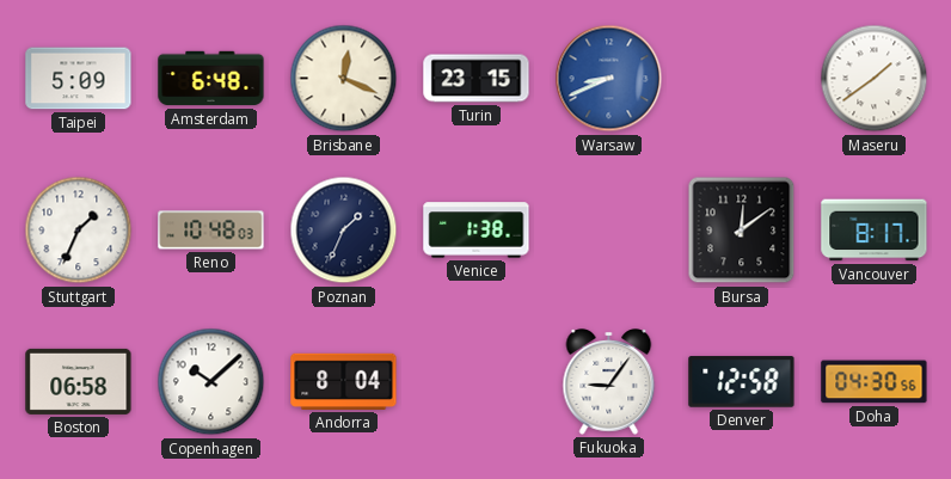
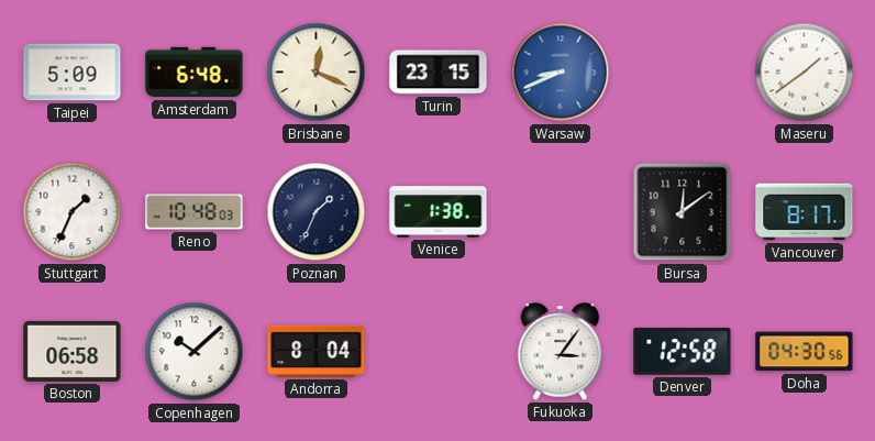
Fukuoka: 9:06 -> 3:06
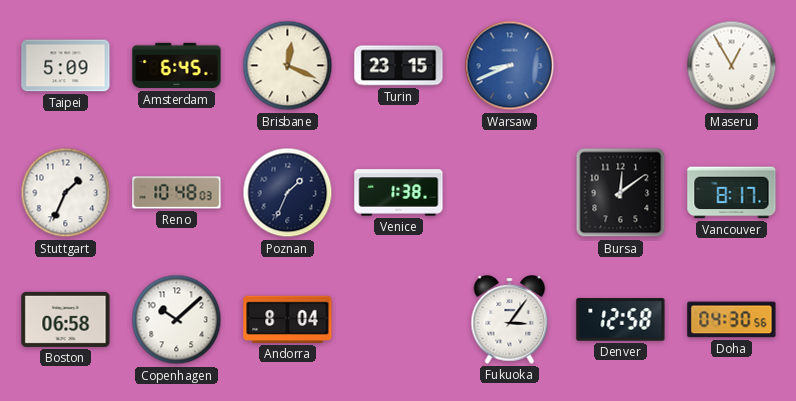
Amsterdam: 6:48 -> 6:45
Maseru: 1:39 -> 12:55
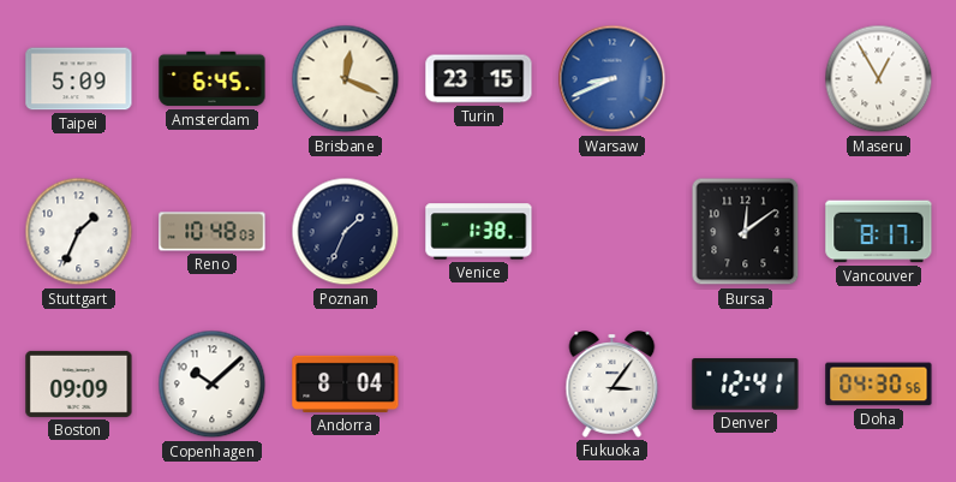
Boston: 06:58 -> 09:09
Denver: 12:58 -> 12:41
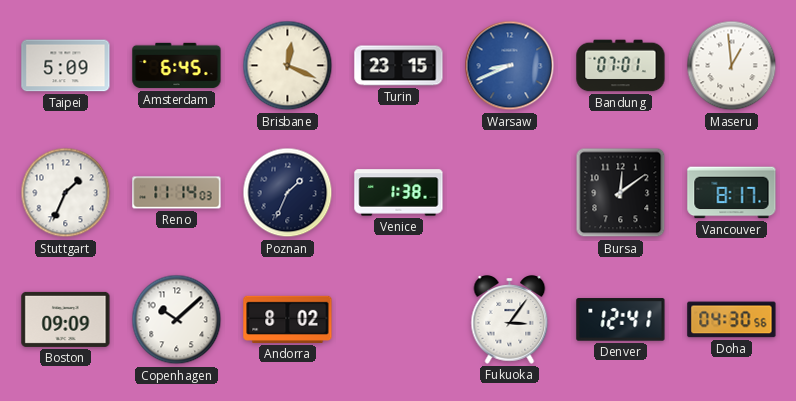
Bandung: none -> 07:01
Maseru: 12:55 -> 12:59
Reno: 10:48 -> 11:14
Andorra: 8:04 -> 8:02
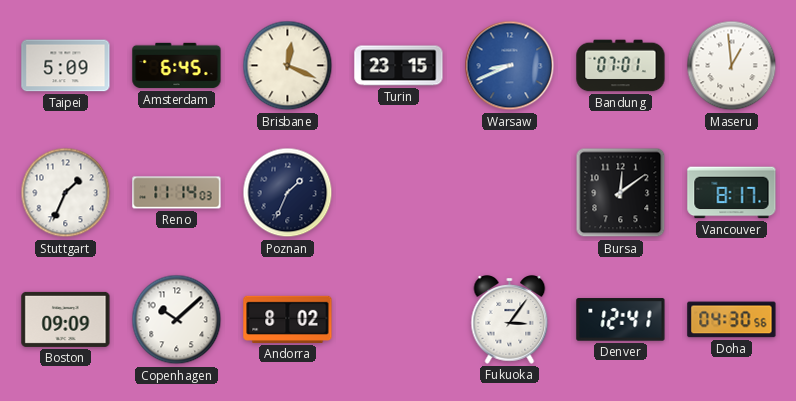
Venice: 1:38 -> none
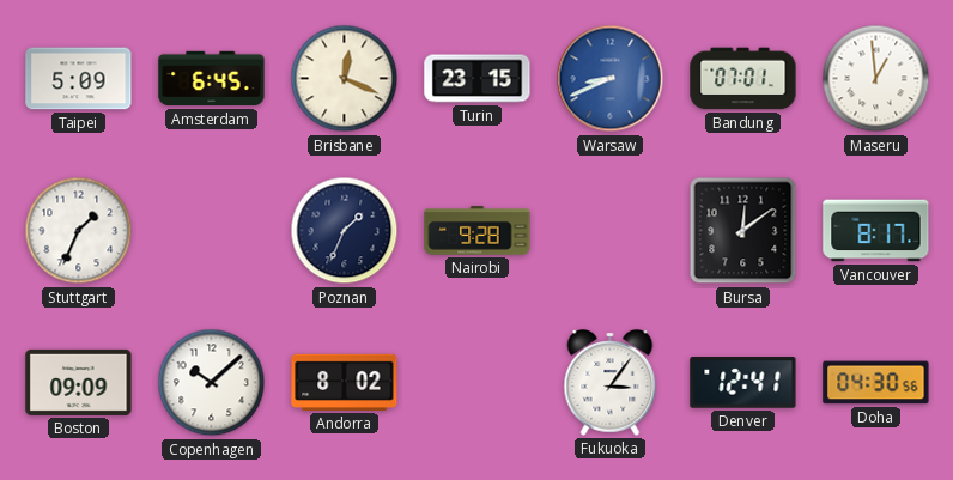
Reno: 11:14 -> none
Nairobi: none -> 9:28
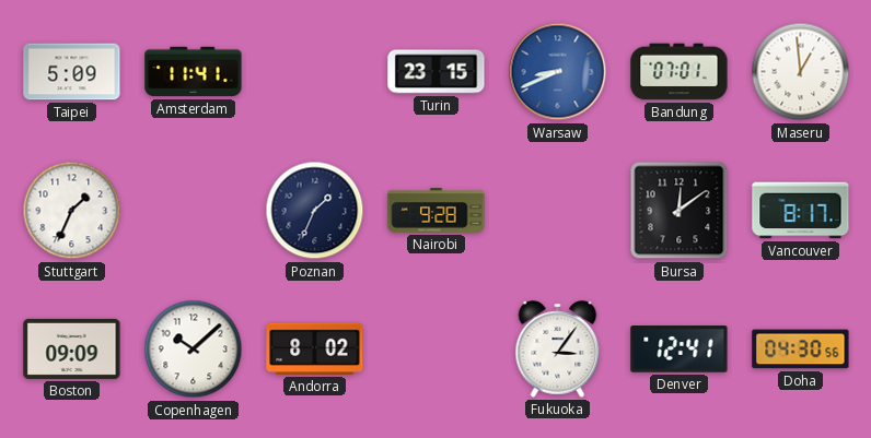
Amsterdam: 6:45 -> 11:41
Brisbane: 12:19 -> none
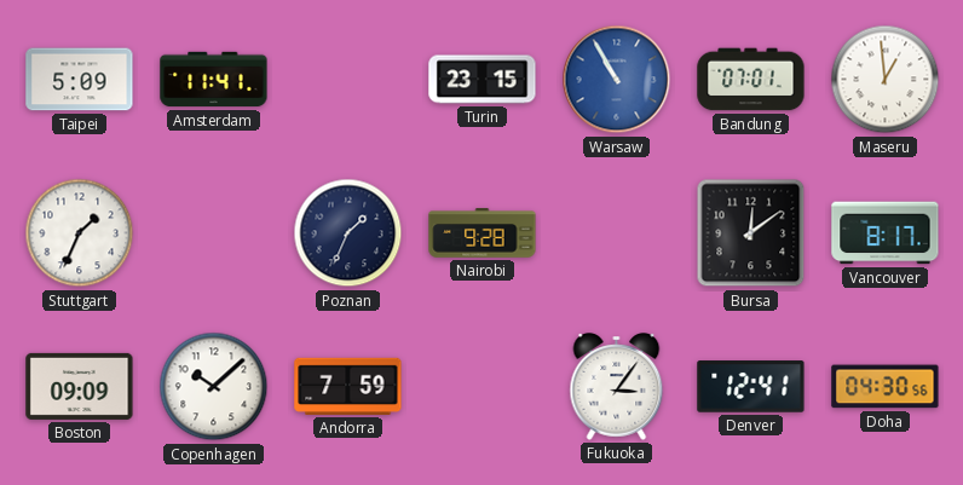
Warsaw: 8:41 -> 10:55
Andorra: 8:02 -> 7:59
